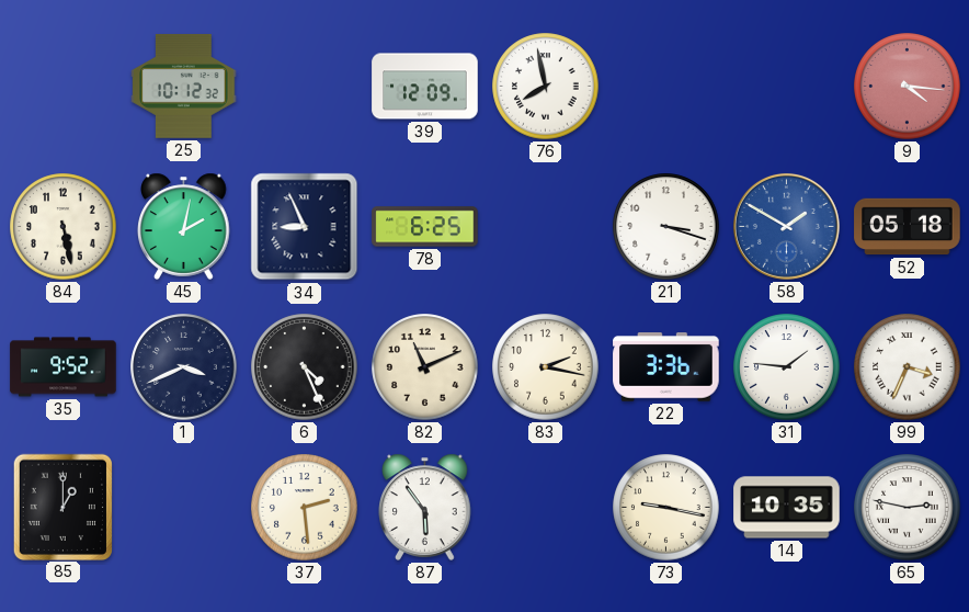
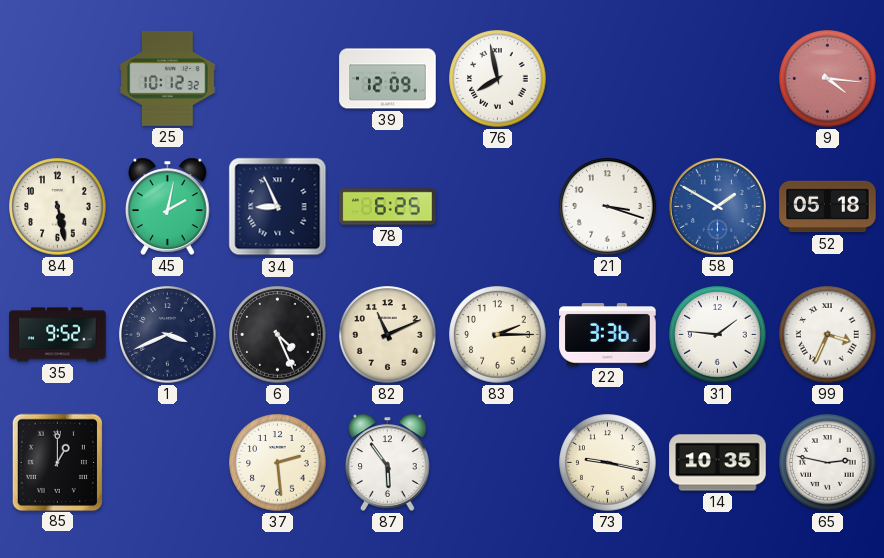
83: 2:17 -> 2:15
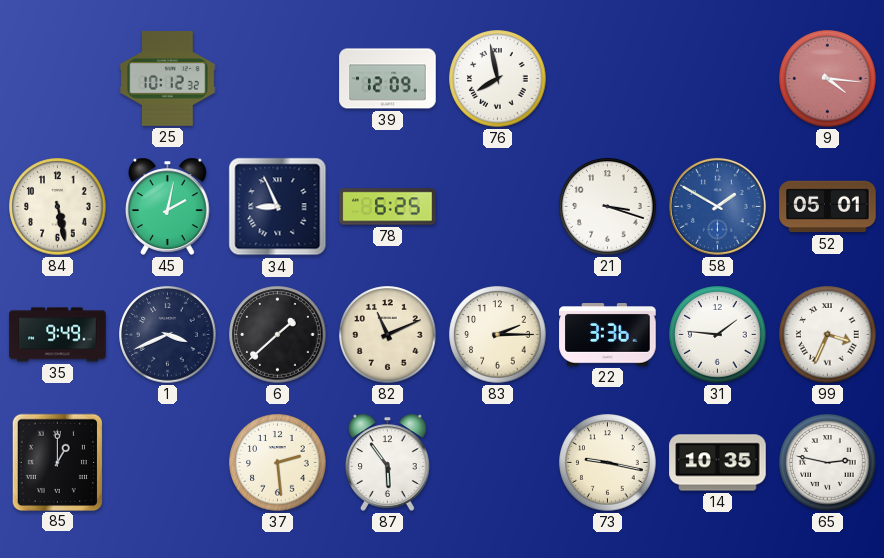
52: 05:18 -> 05:01
35: 9:52 -> 9:49
6: 4:26 -> 1:38
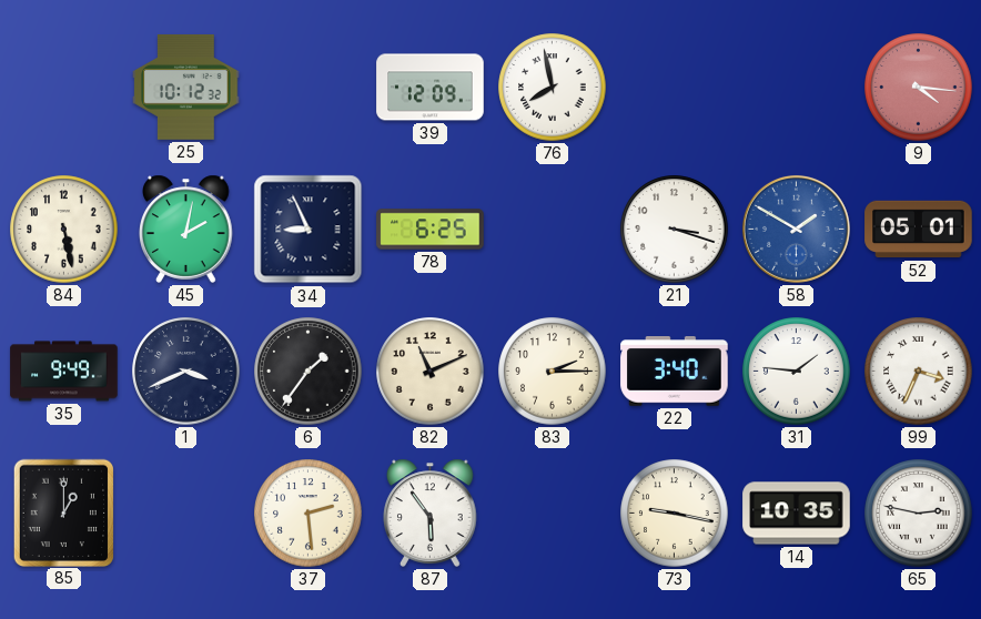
6: 1:38 -> 1:36
22: 3:36 -> 3:40
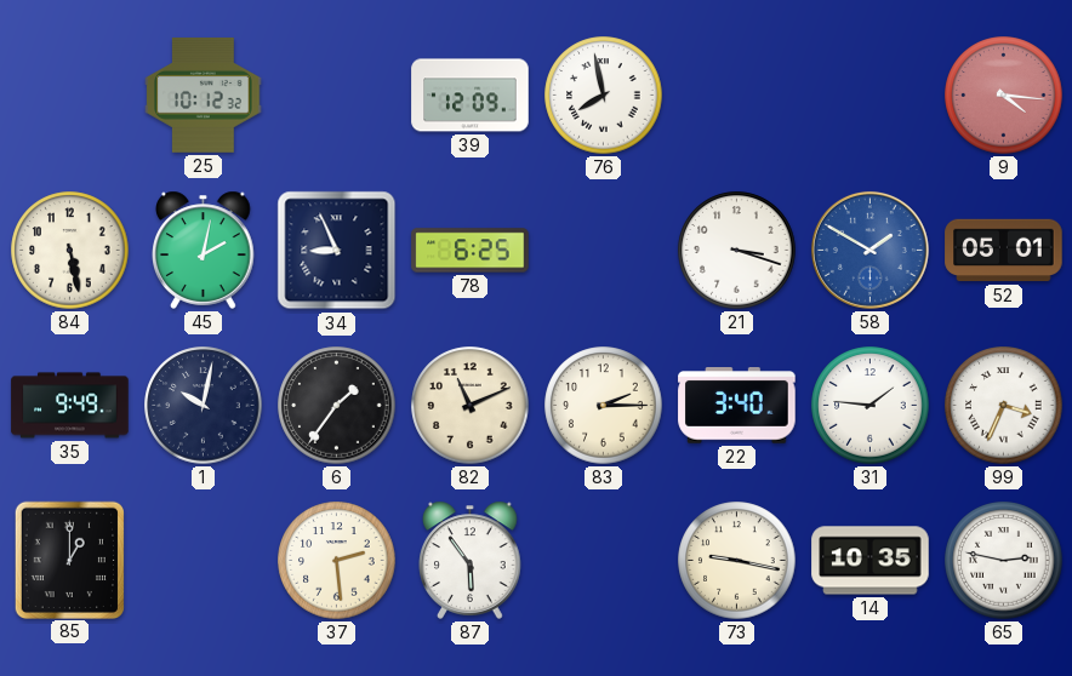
1: 3:41 -> 10:02
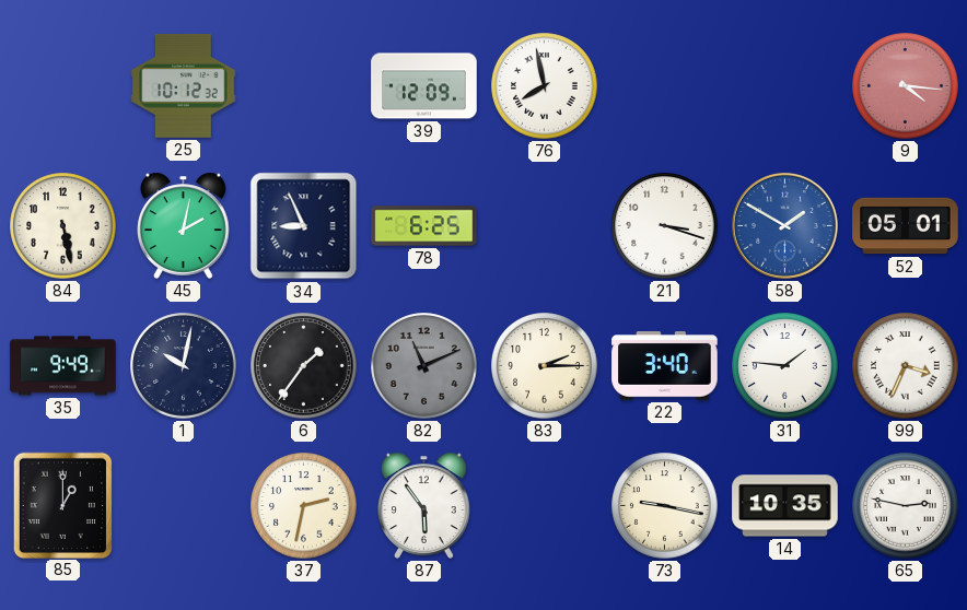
82 dial: cream -> grey
37: 2:29 -> 2:32
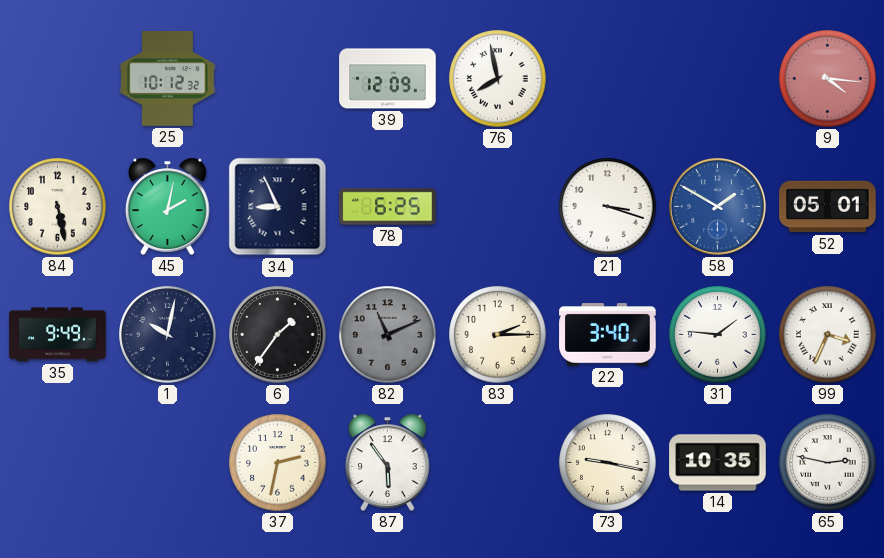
85: 1:00 -> none
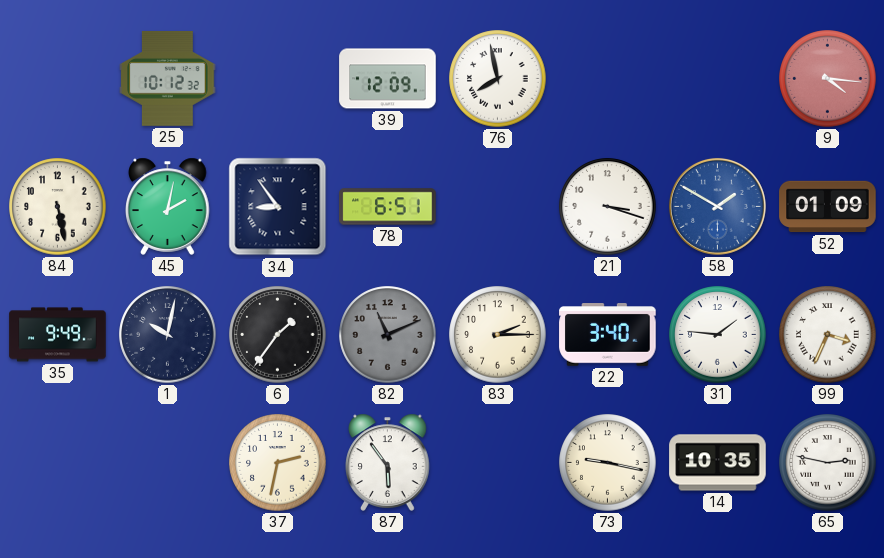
34: 8:56 -> 8:54
78: 6:25 -> 6:51
52: 05:01 -> 01:09
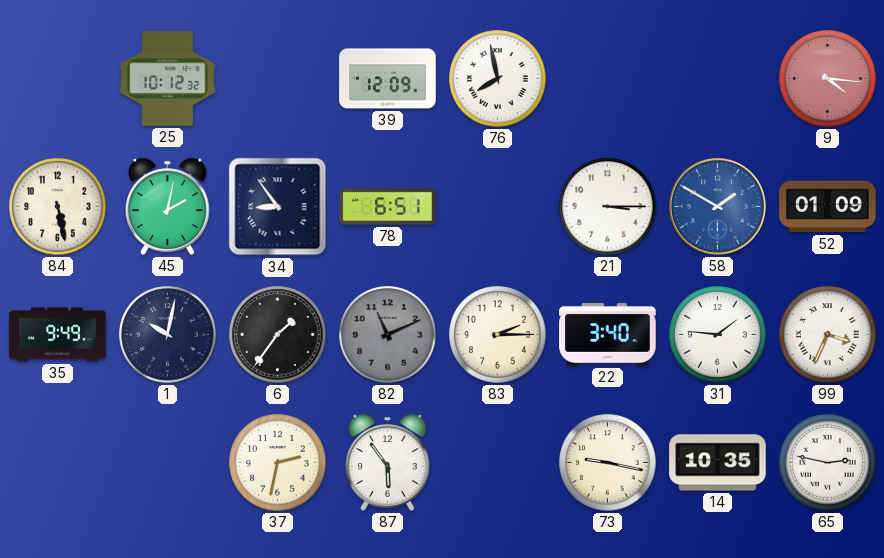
21: 3:18 -> 3:15
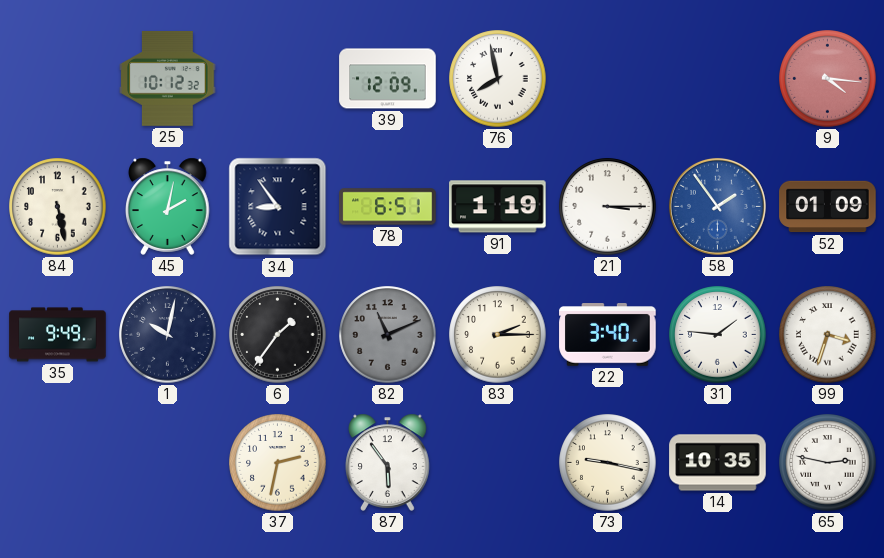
91: none -> 1:19
58: 1:50 -> 1:54
99: 3:34 -> 3:33
